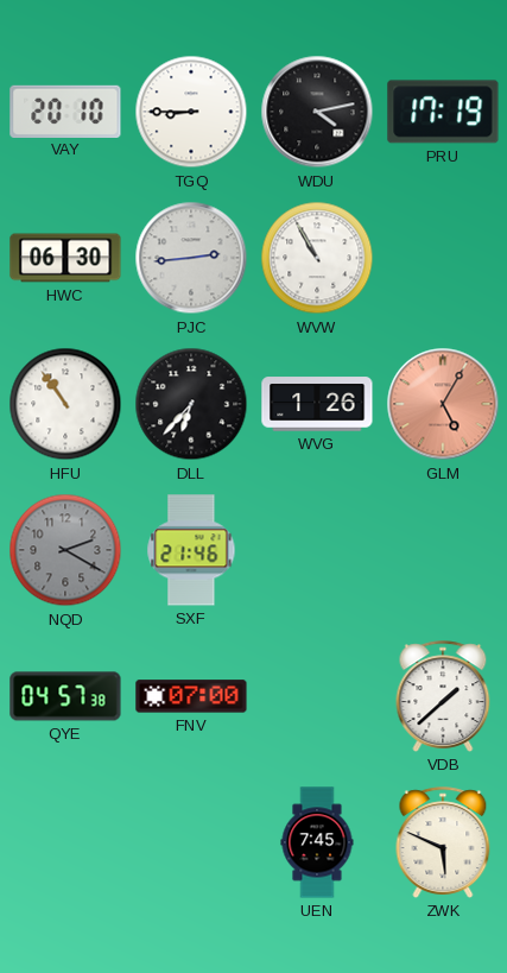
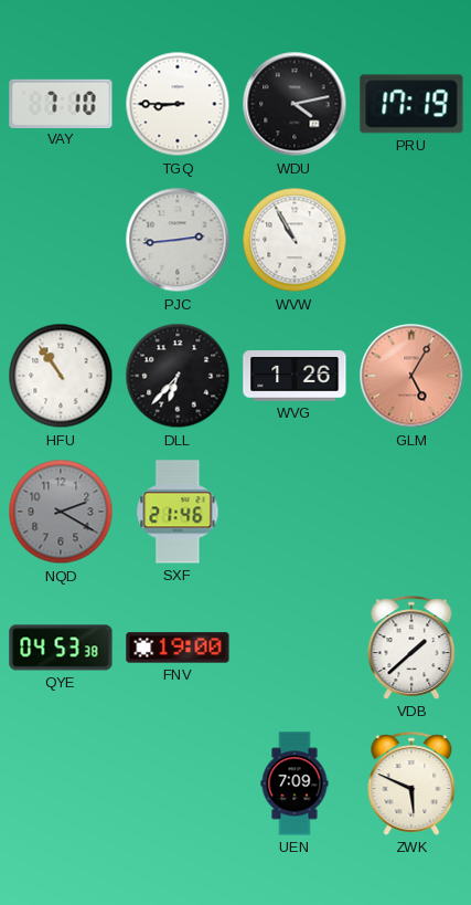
VAY: 20:10 -> 7:10
HWC: 06:30 -> none
QYE: 04:57 -> 04:53
FNV: 07:00 -> 19:00
UEN: 7:45 -> 7:09
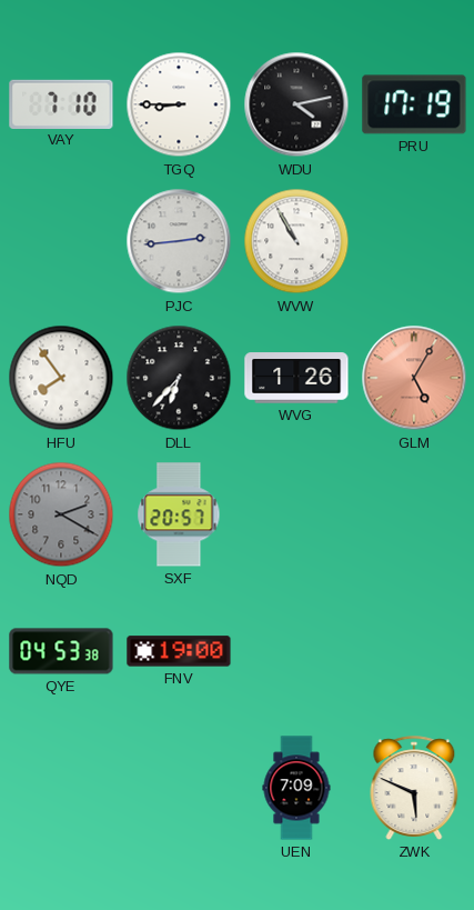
HFU: 10:54 -> 7:54
SXF: 21:46 -> 20:57
VDB: 1:38 -> none
